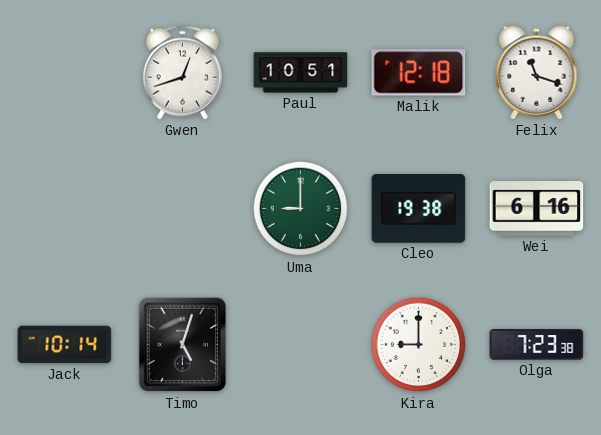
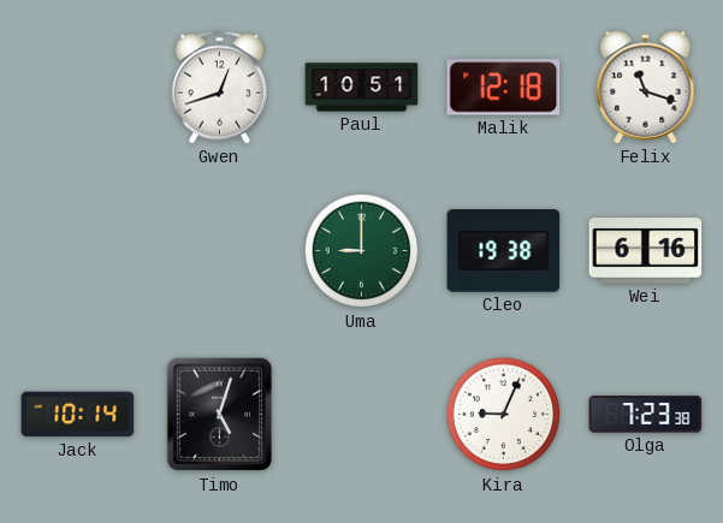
Kira: 9:00 -> 9:04
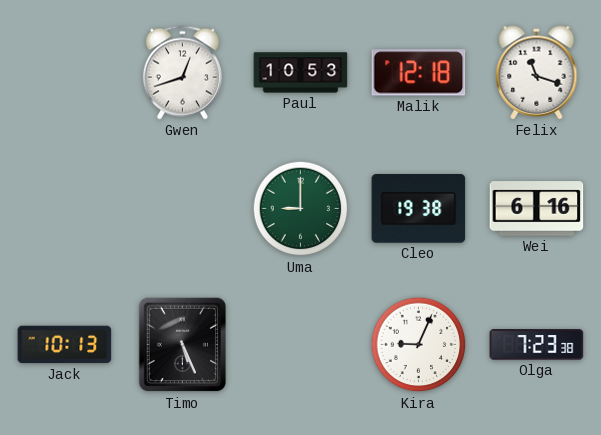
Paul: 10:51 -> 10:53
Jack: 10:14 -> 10:13
Timo: 5:03 -> 5:26
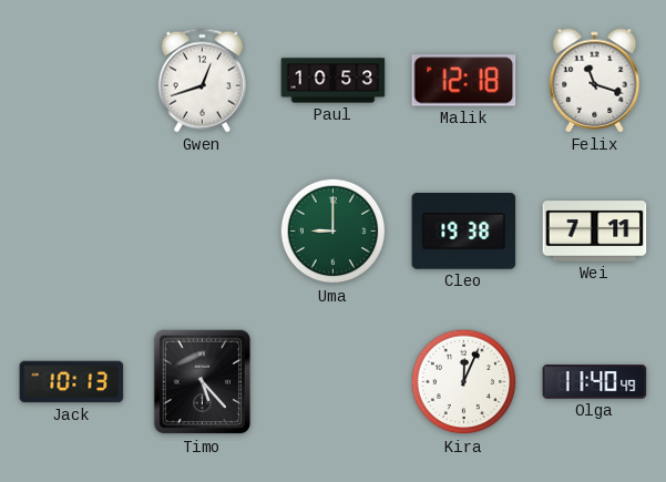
Wei: 6:16 -> 7:11
Timo: 5:26 -> 5:23
Kira: 9:04 -> 12:04
Olga: 7:23 -> 11:40
